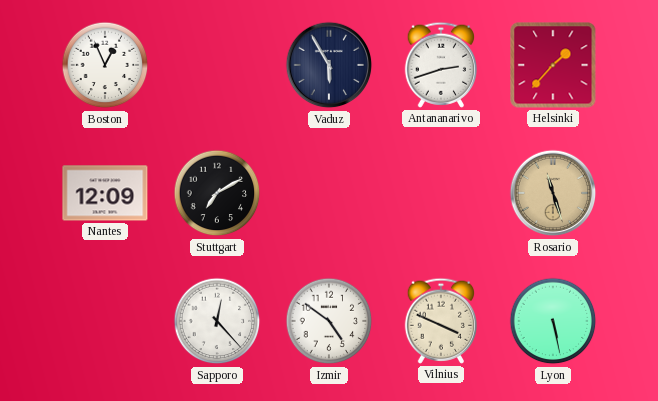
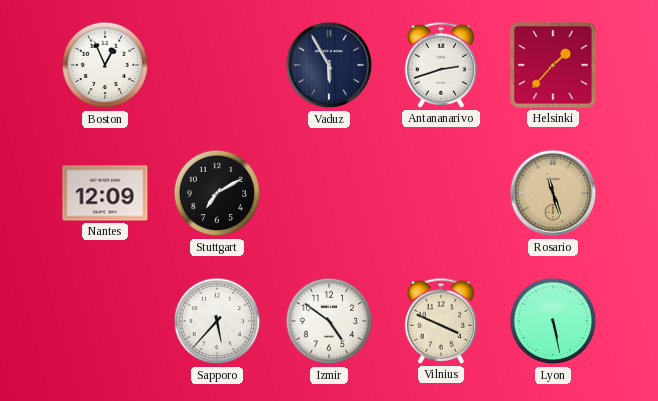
Sapporo: 12:23 -> 5:37
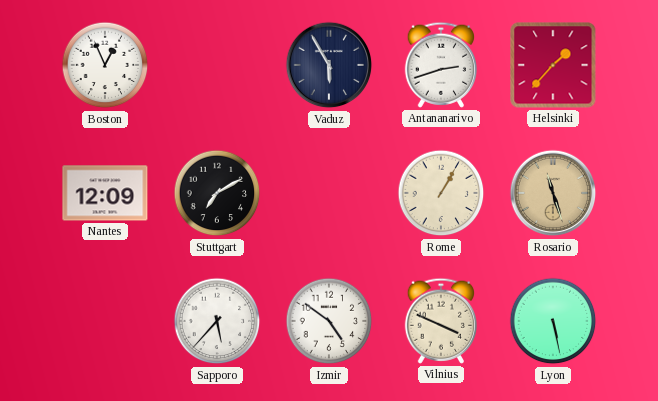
Rome: none -> 1:05
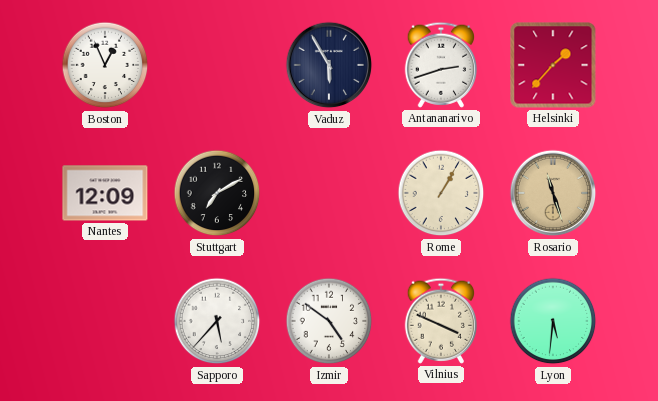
Lyon: 5:28 -> 5:31
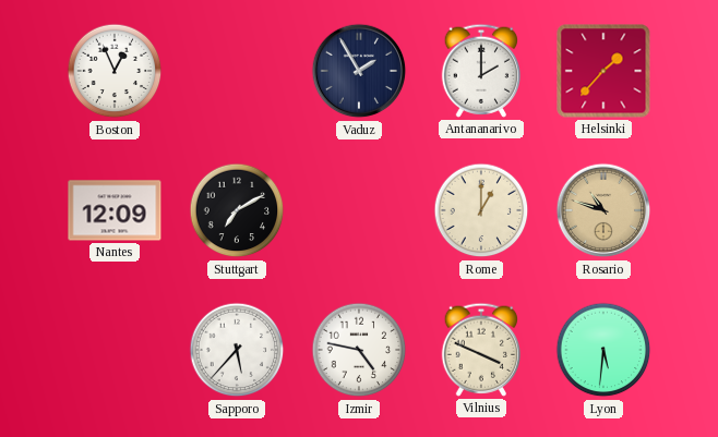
Vaduz: 5:55 -> 1:55
Antananarivo: 2:42 -> 2:00
Rome: 1:05 -> 1:00
Rosario: 11:27 -> 10:48
Izmir: 4:51 -> 4:47
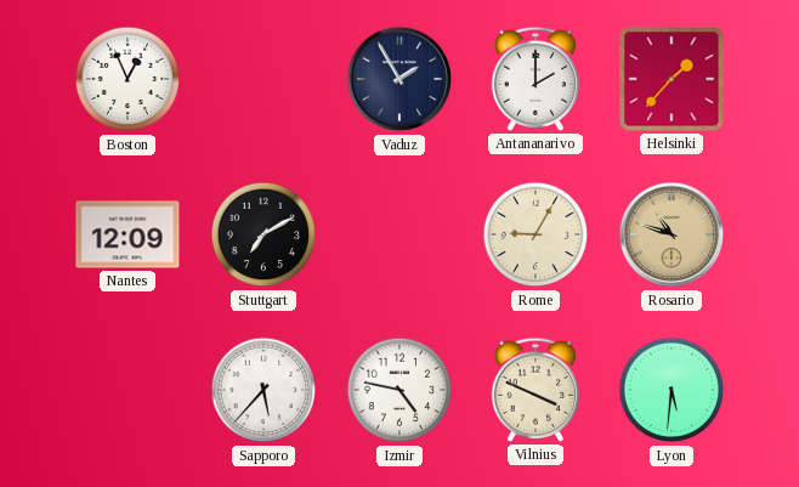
Rome: 1:00 -> 9:05
